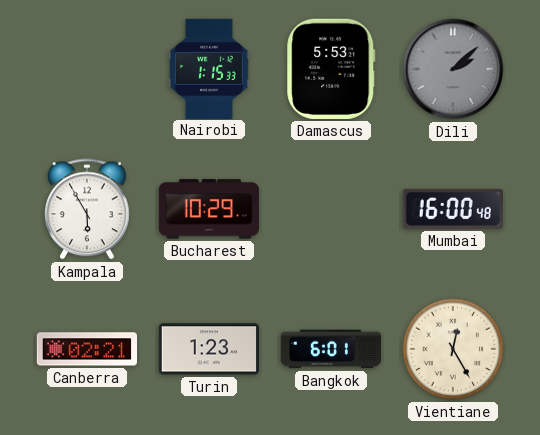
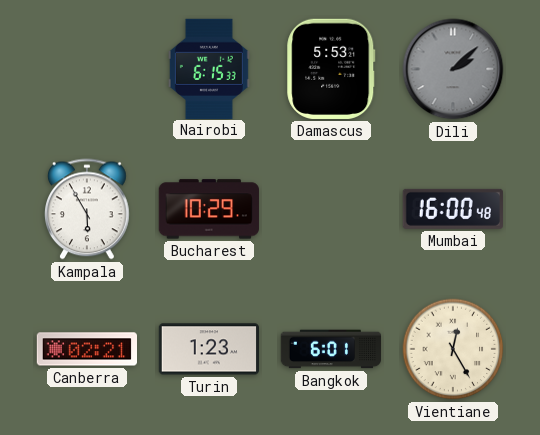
Nairobi: 1:15 -> 6:15
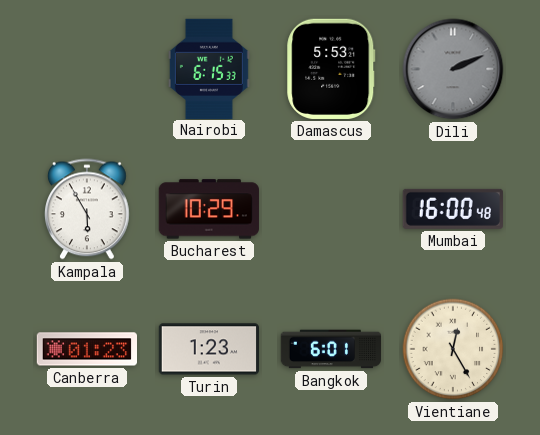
Dili: 2:08 -> 2:11
Canberra: 02:21 -> 01:23
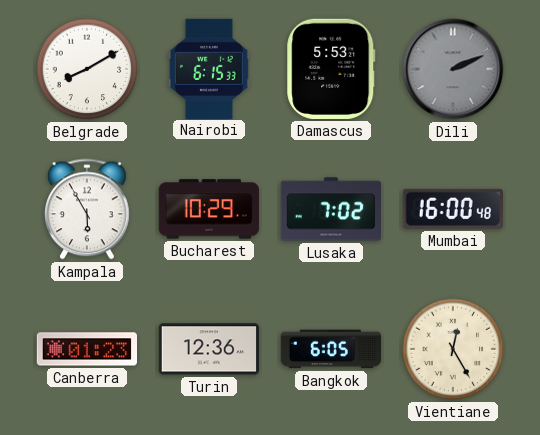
Belgrade: none -> 8:10
Lusaka: none -> 7:02
Turin: 1:23 -> 12:36
Bangkok: 6:01 -> 6:05
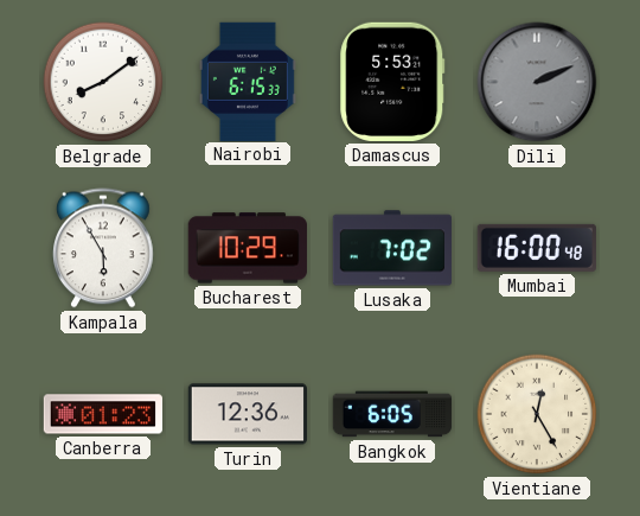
Belgrade: 8:10 -> 8:09
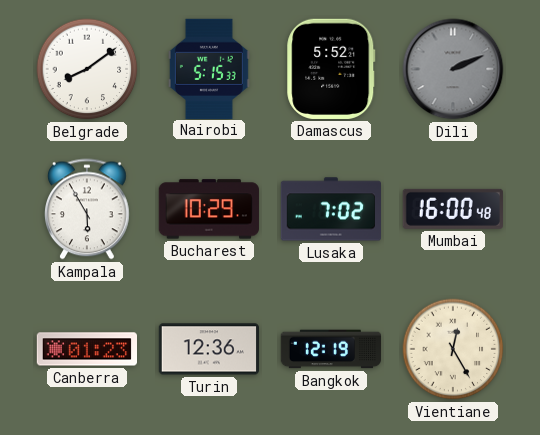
Nairobi: 6:15 -> 5:15
Damascus: 5:53 -> 5:52
Bangkok: 6:05 -> 12:19
